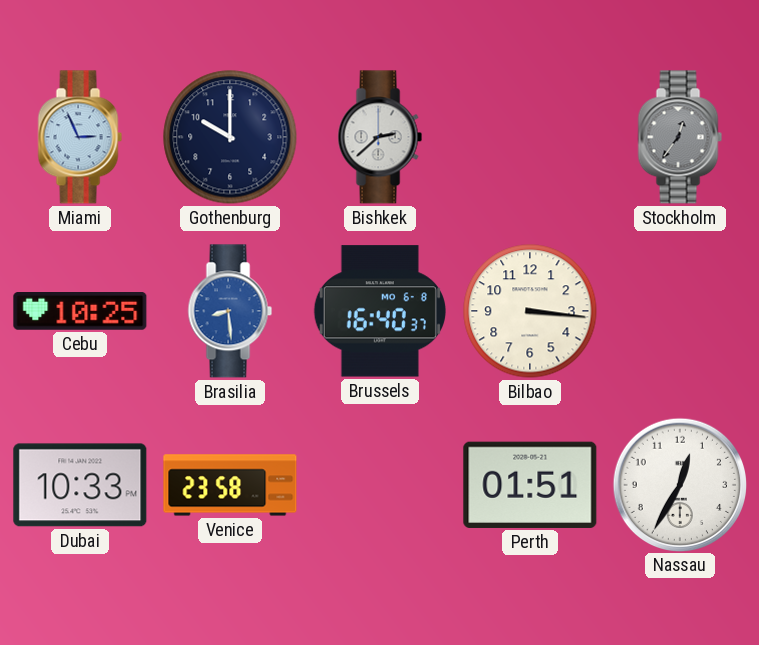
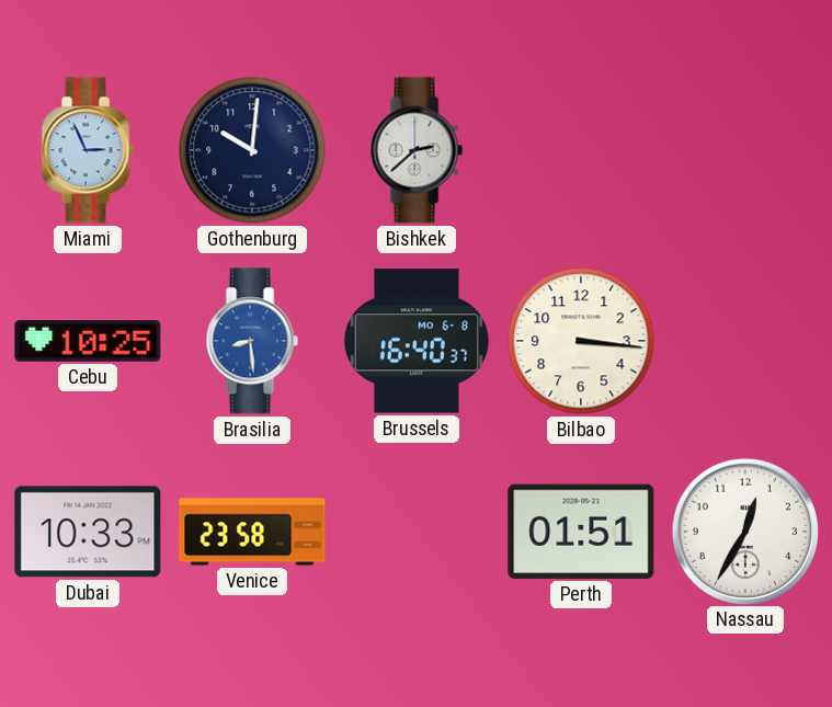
Gothenburg: 10:00 -> 10:01
Stockholm: 12:36 -> none
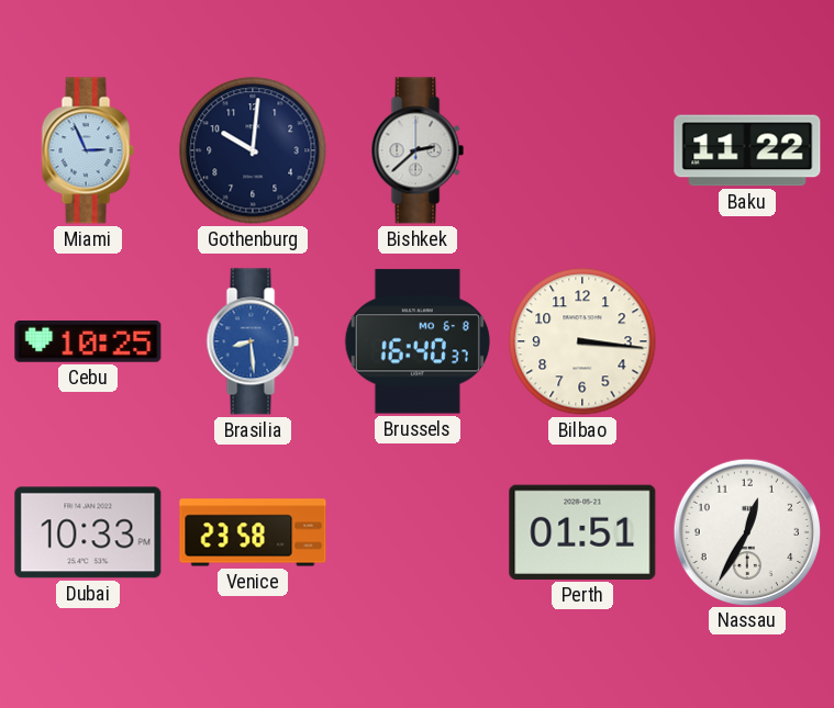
Baku: none -> 11:22
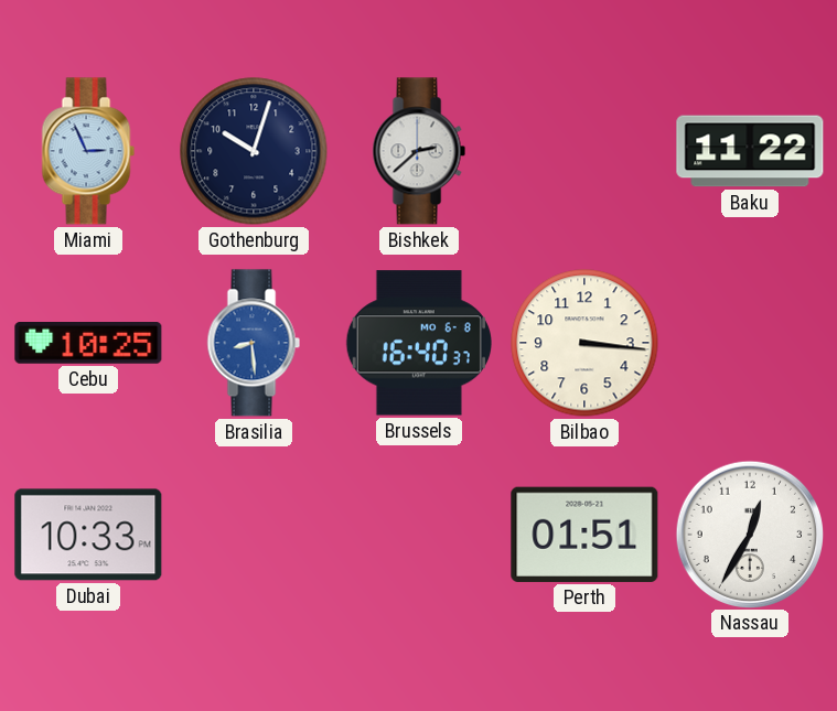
Gothenburg: 10:01 -> 10:03
Venice: 23:58 -> none
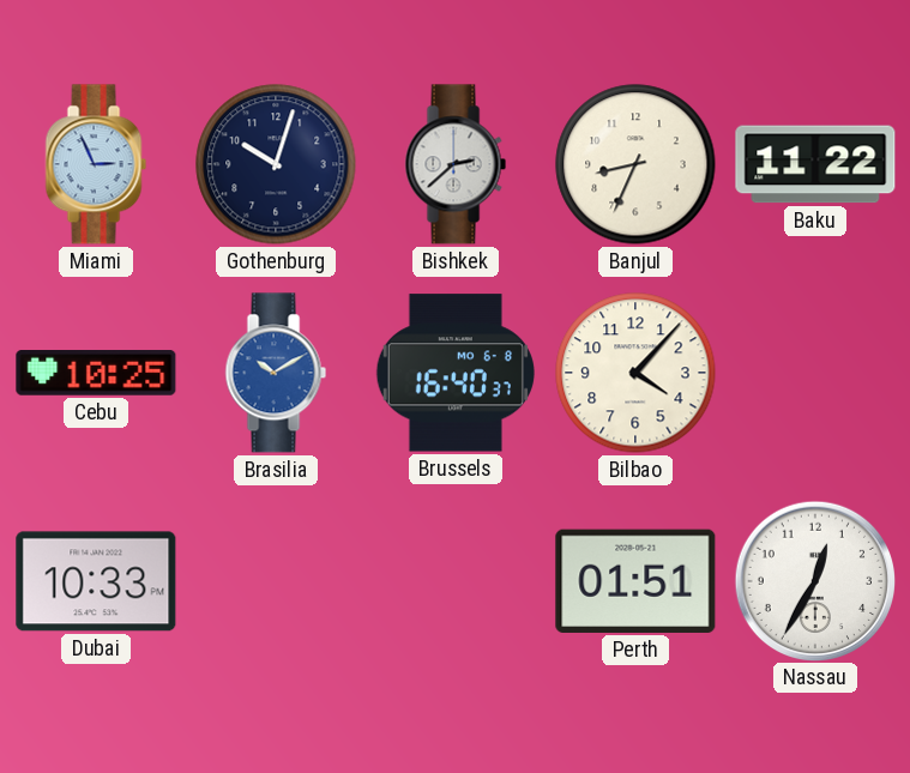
Banjul: none -> 8:34
Brasilia: 8:29 -> 10:10
Bilbao: 3:16 -> 4:07
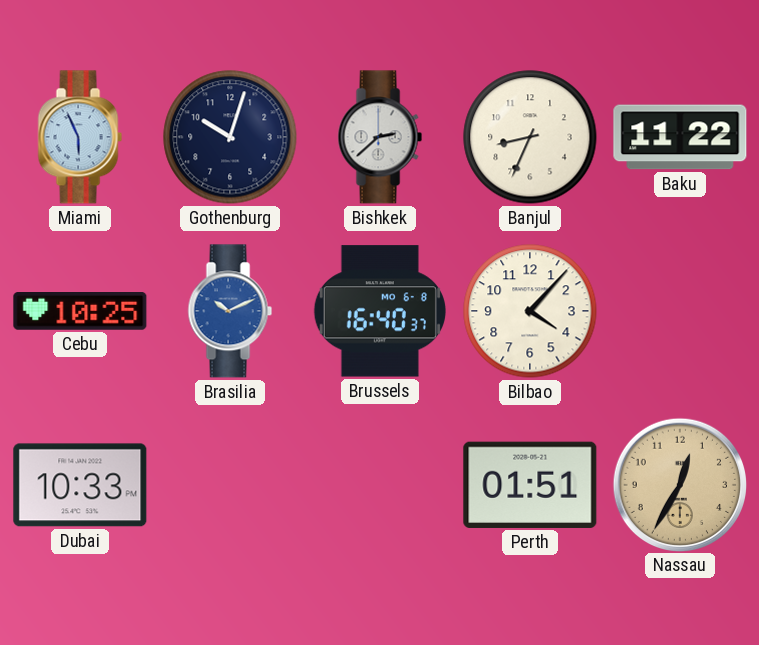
Miami: 2:56 -> 5:56
Brasilia: 10:10 -> 10:11
Nassau dial: white -> champagne
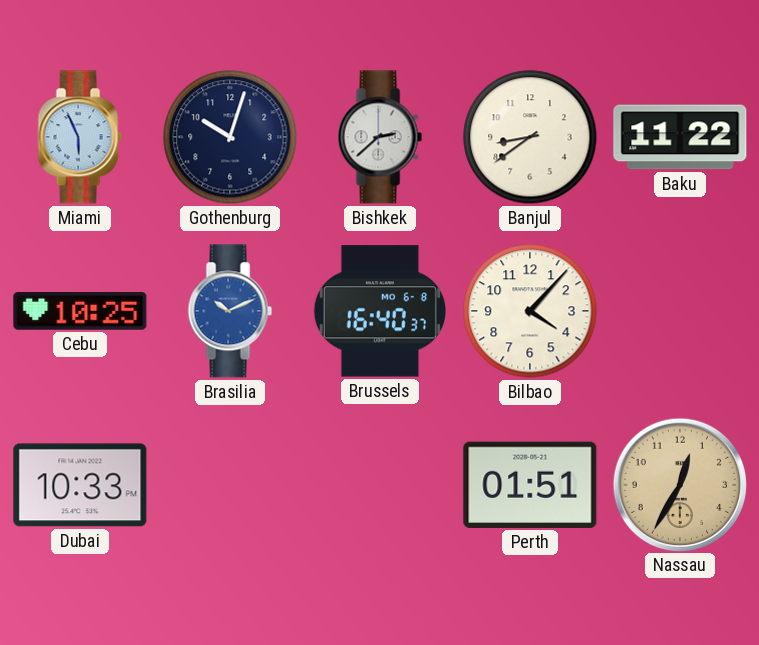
Banjul: 8:34 -> 8:39
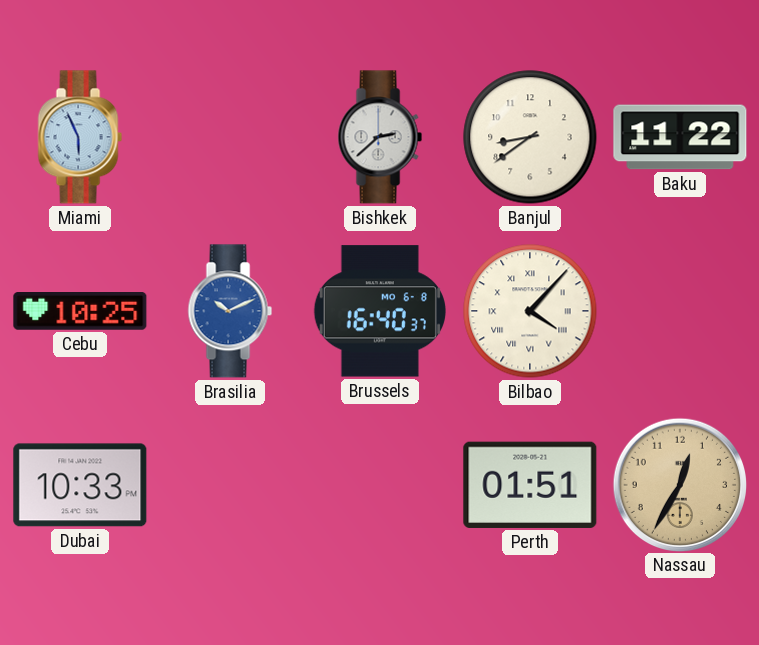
Gothenburg: 10:03 -> none
Bilbao numerals: Arabic -> Roman
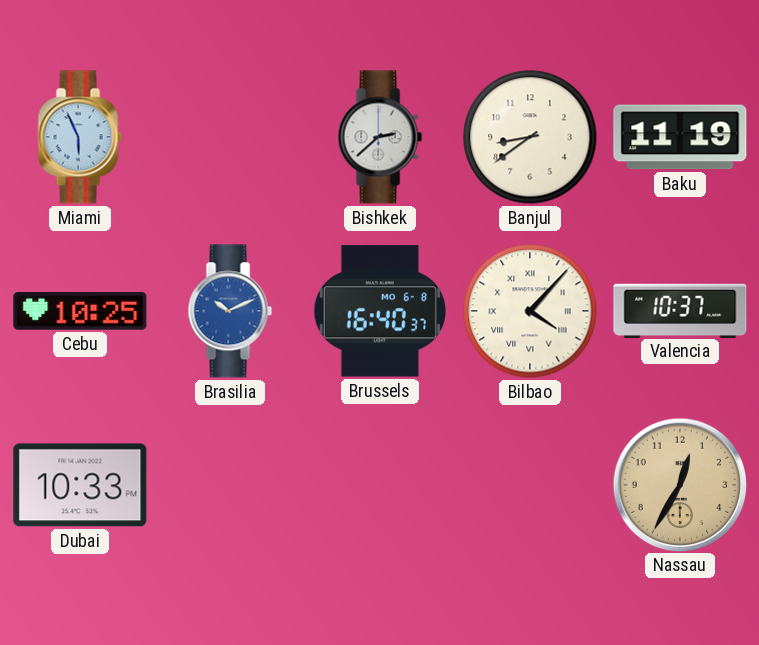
Baku: 11:22 -> 11:19
Valencia: none -> 10:37
Perth: 01:51 -> none
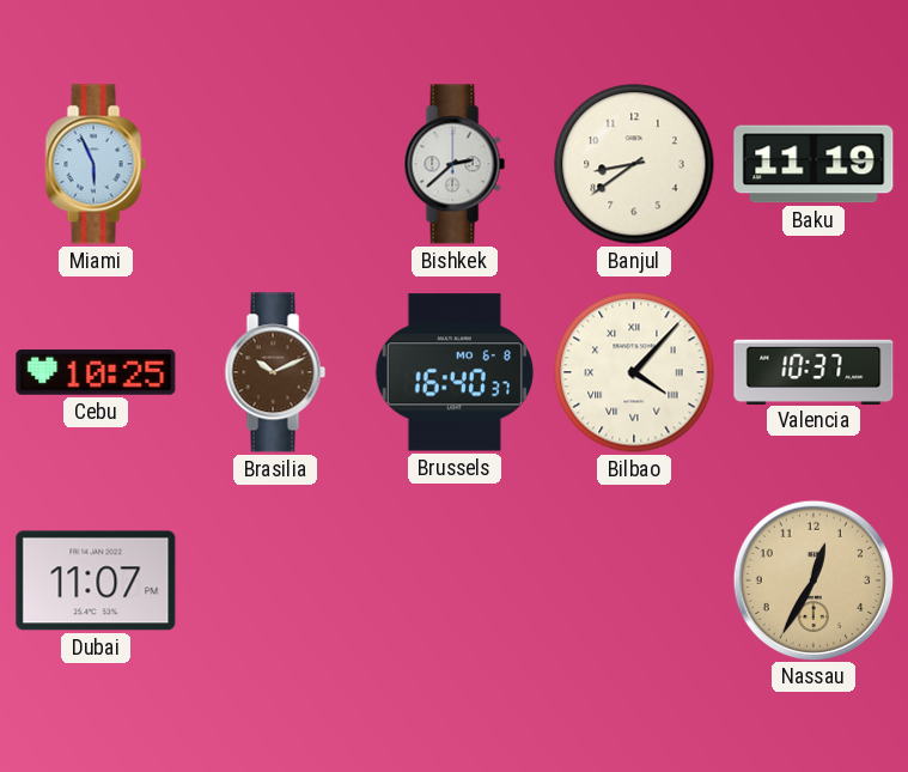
Brasilia dial: blue -> brown
Dubai: 10:33 -> 11:07
